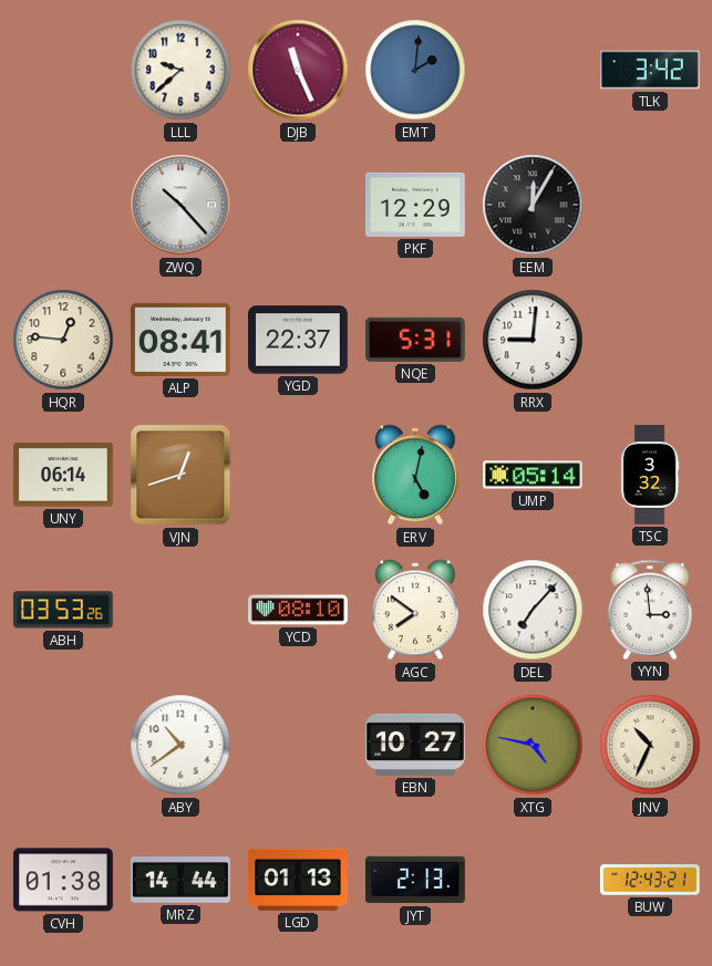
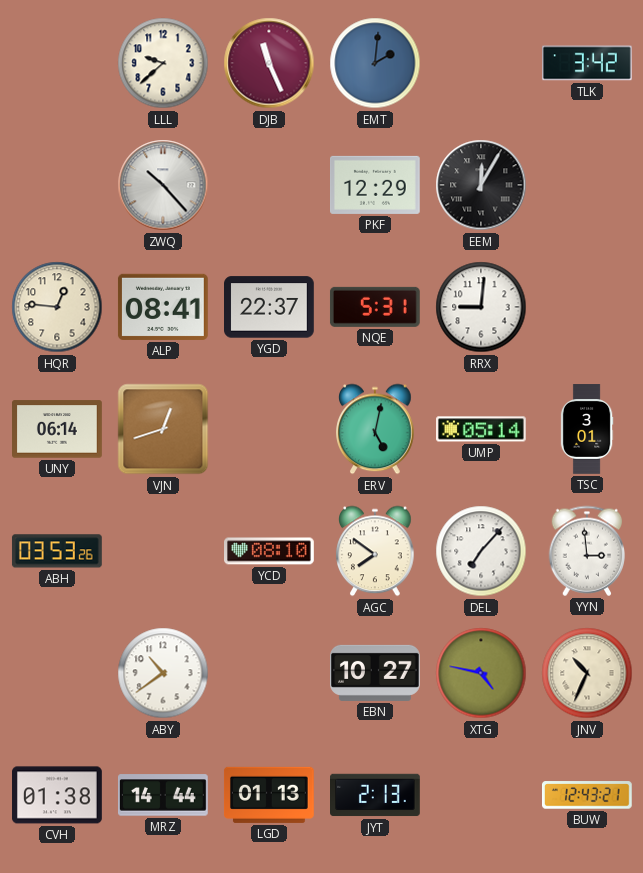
TSC: 3:32 -> 3:01
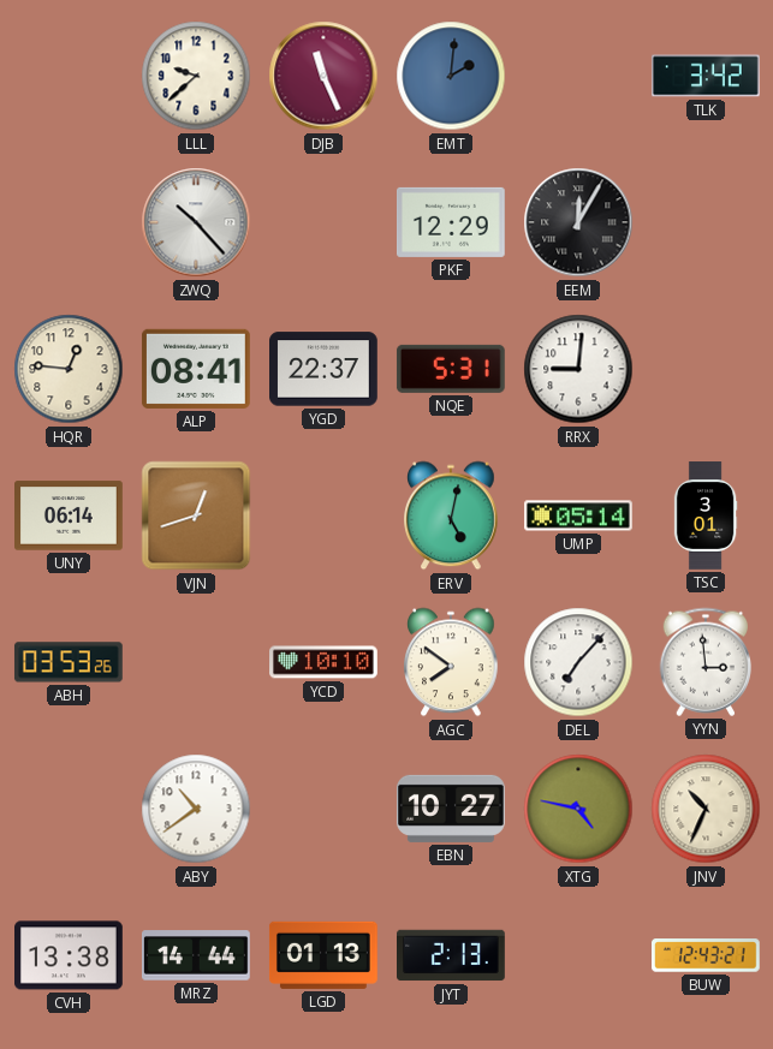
YCD: 08:10 -> 10:10
CVH: 01:38 -> 13:38
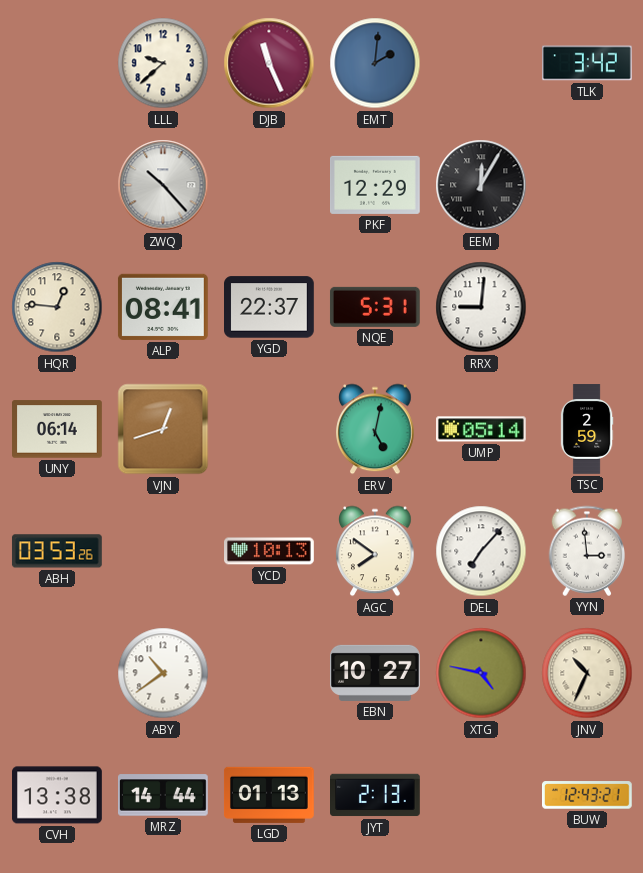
TSC: 3:01 -> 2:59
YCD: 10:10 -> 10:13
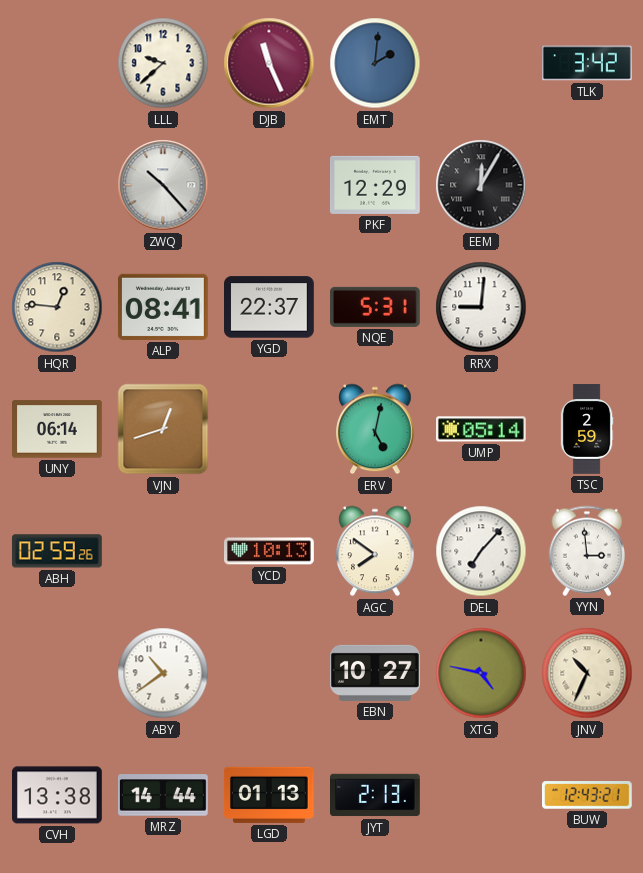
ABH: 03:53 -> 02:59
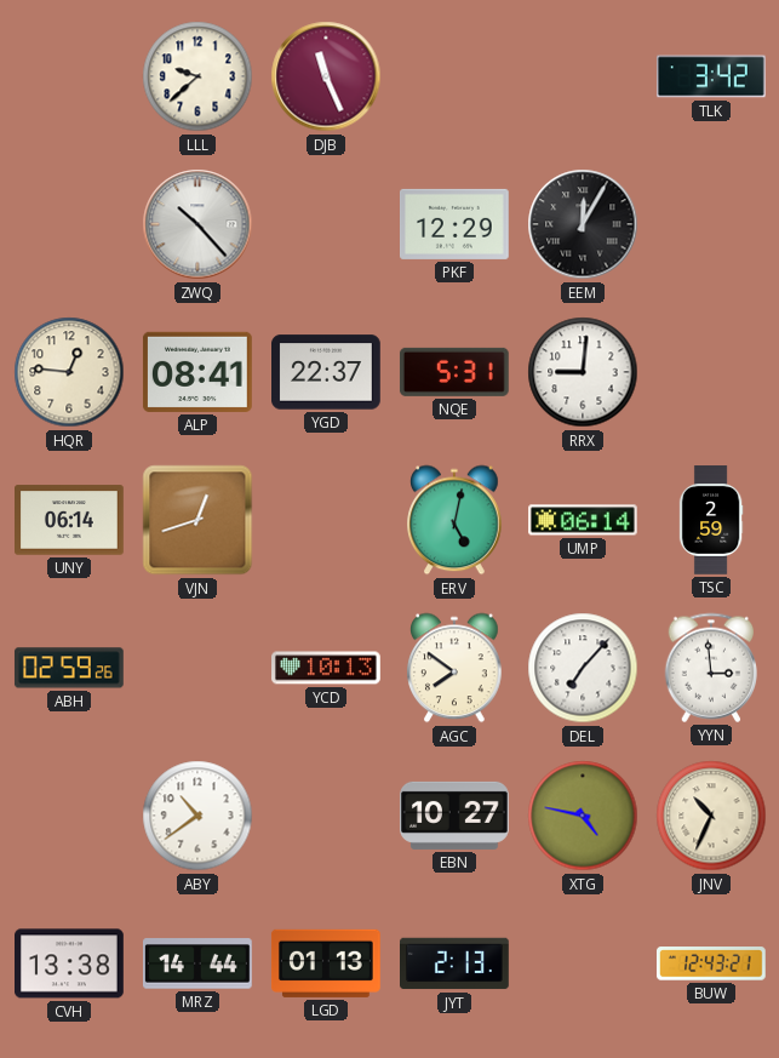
EMT: 2:01 -> none
UMP: 05:14 -> 06:14
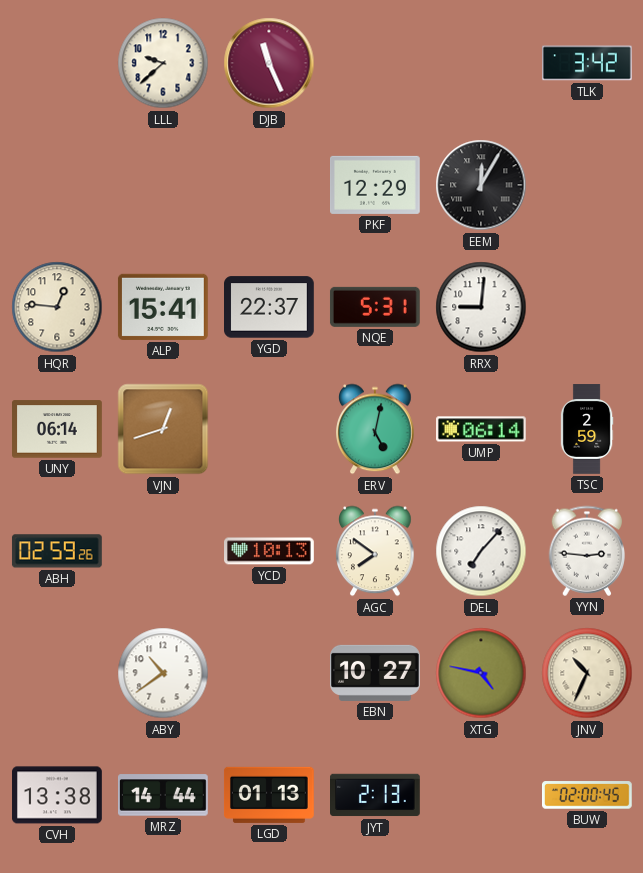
ZWQ: 10:23 -> none
ALP: 08:41 -> 15:41
YYN: 2:59 -> 2:46
BUW: 12:43 -> 02:00
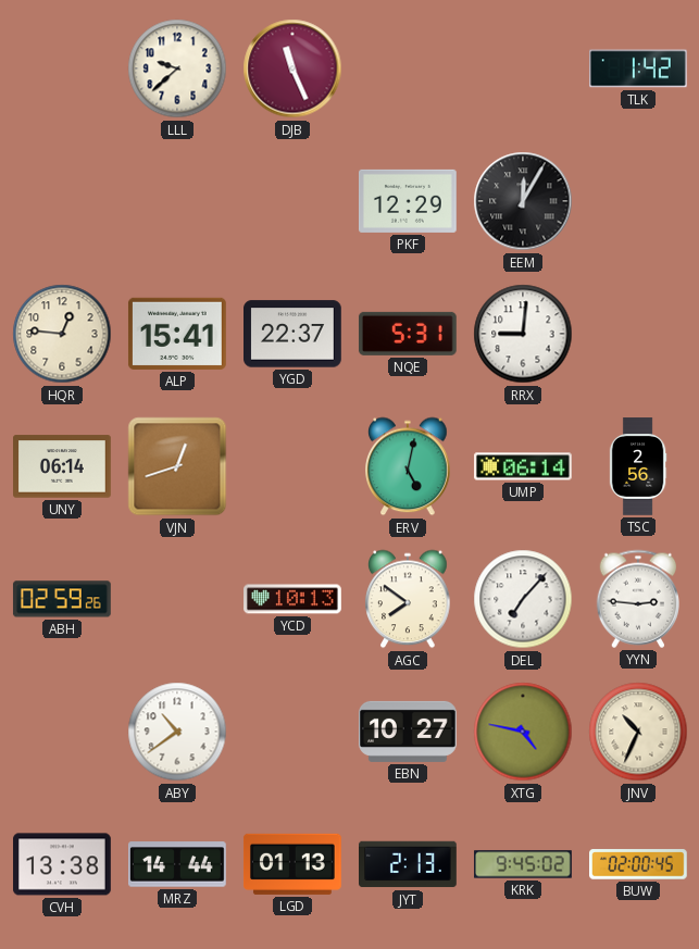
TLK: 3:42 -> 1:42
TSC: 2:59 -> 2:56
KRK: none -> 9:45
